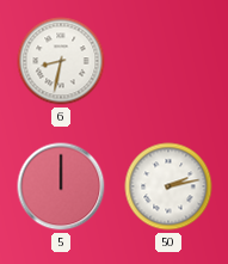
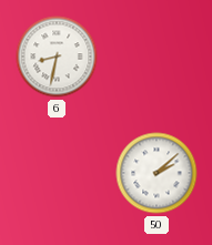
5: 12:00 -> none
50: 2:13 -> 2:08
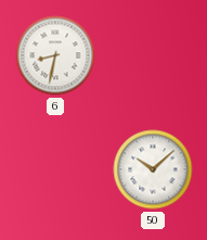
50: 2:08 -> 10:08
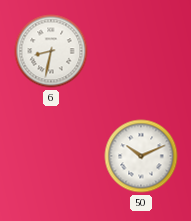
50: 10:08 -> 10:11
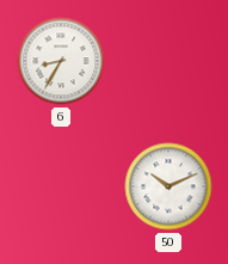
6: 8:32 -> 8:35
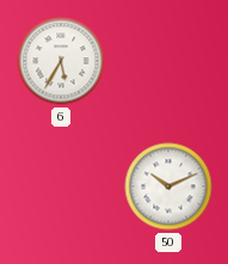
6: 8:35 -> 5:35
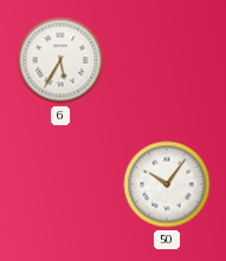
50: 10:11 -> 10:06
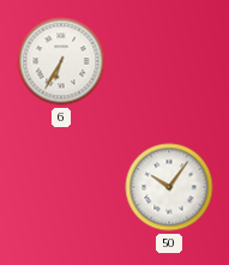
6: 5:35 -> 6:35
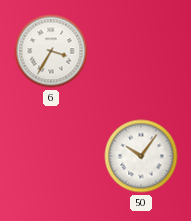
6: 6:35 -> 3:35
